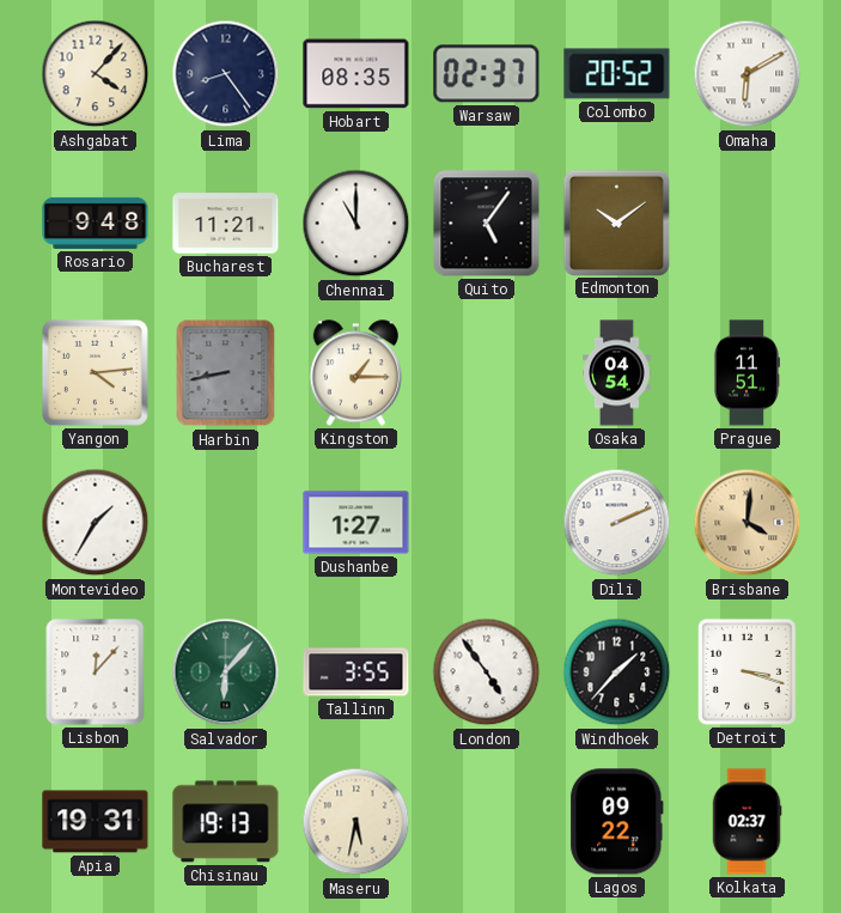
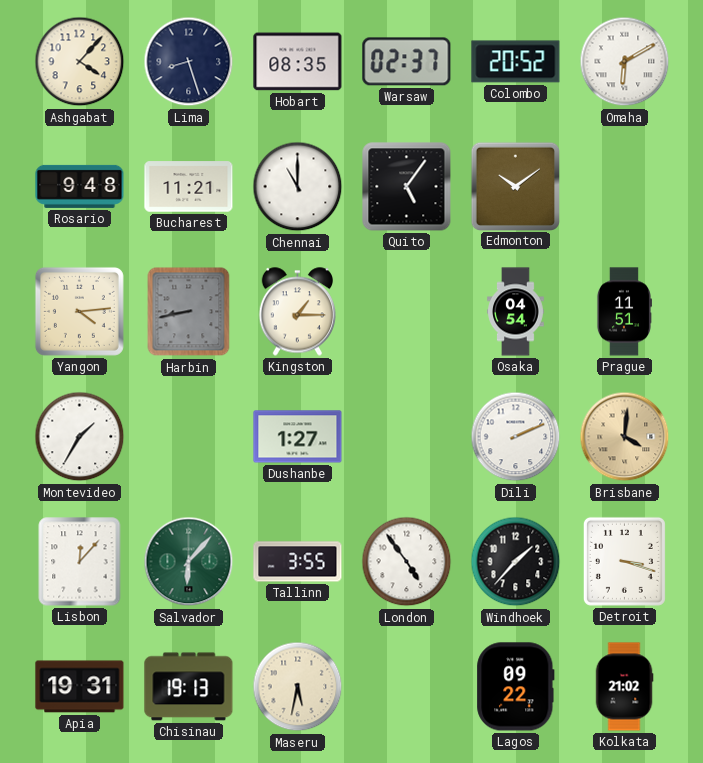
Lima: 8:24 -> 8:27
Kolkata: 02:37 -> 21:02
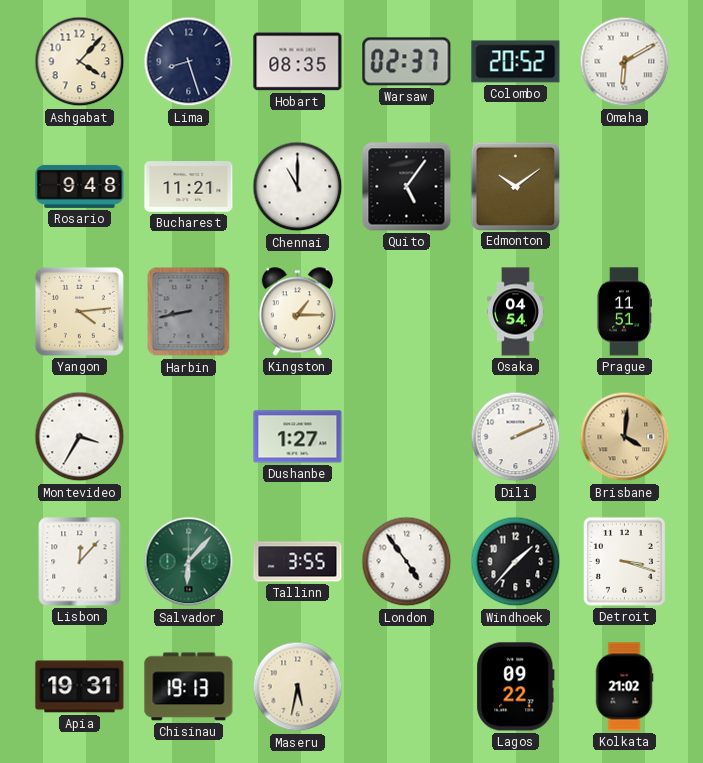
Montevideo: 1:35 -> 3:35
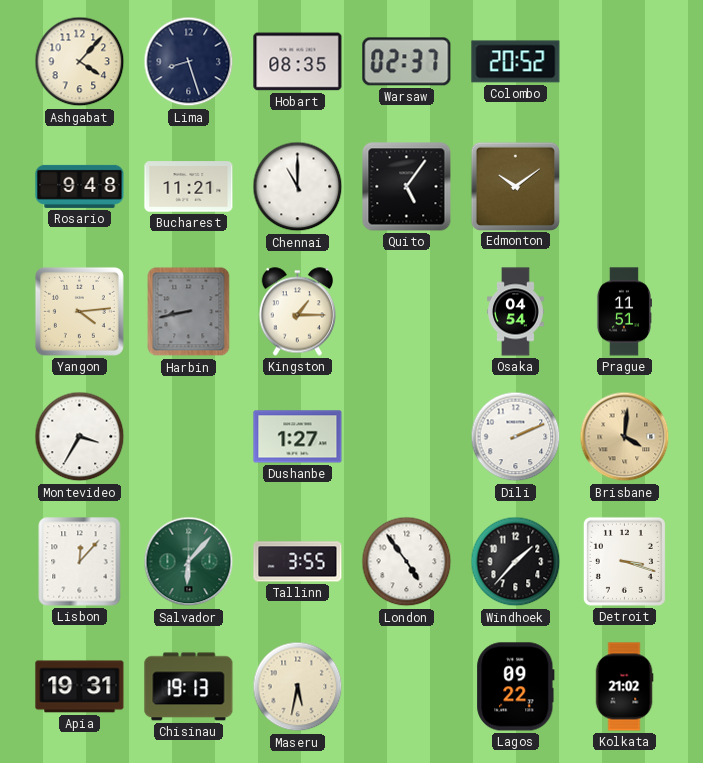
Omaha: 6:10 -> none
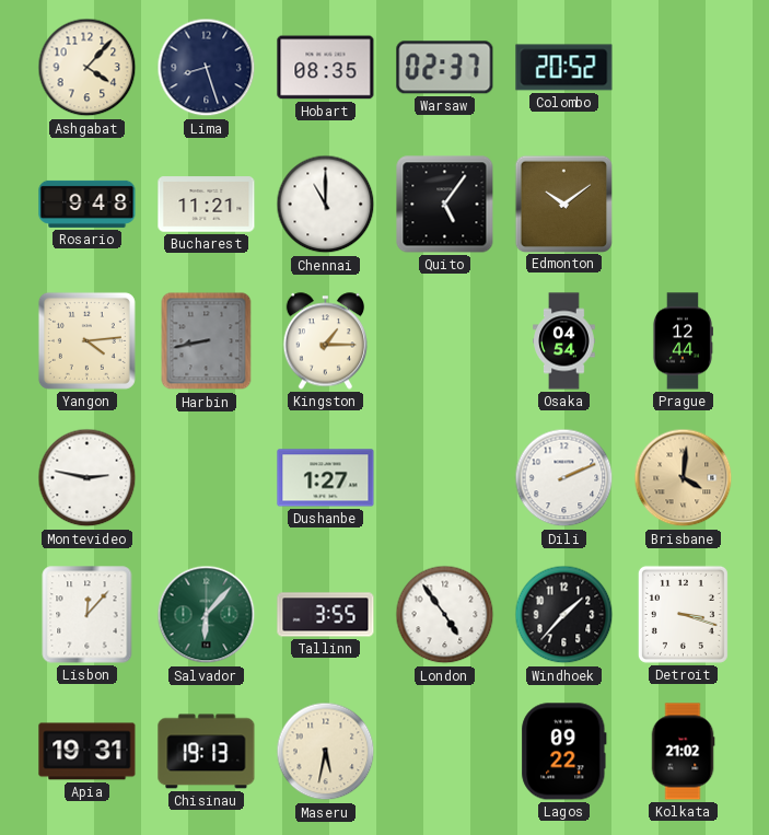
Prague: 11:51 -> 12:44
Montevideo: 3:35 -> 2:47
